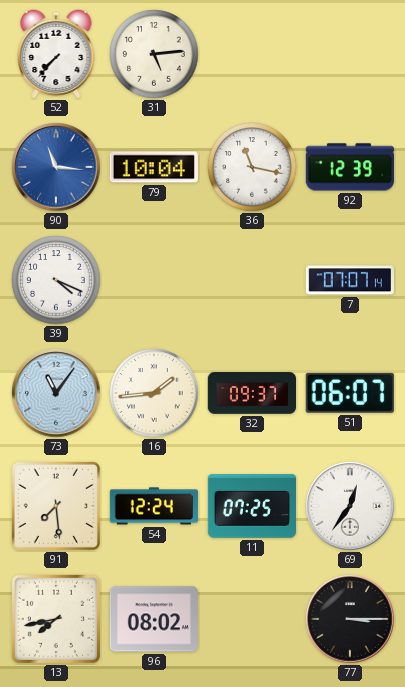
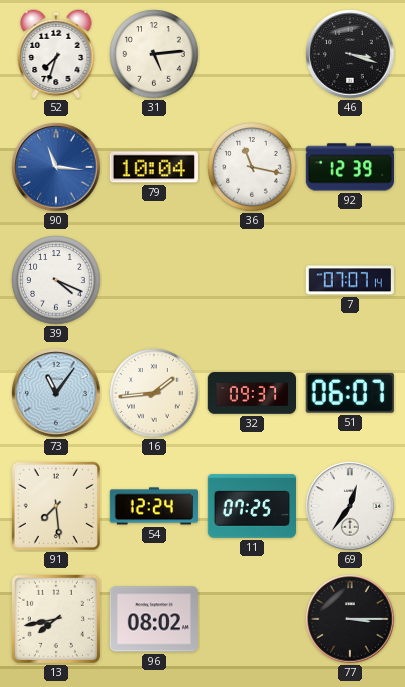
52: 7:37 -> 7:33
46: none -> 3:18
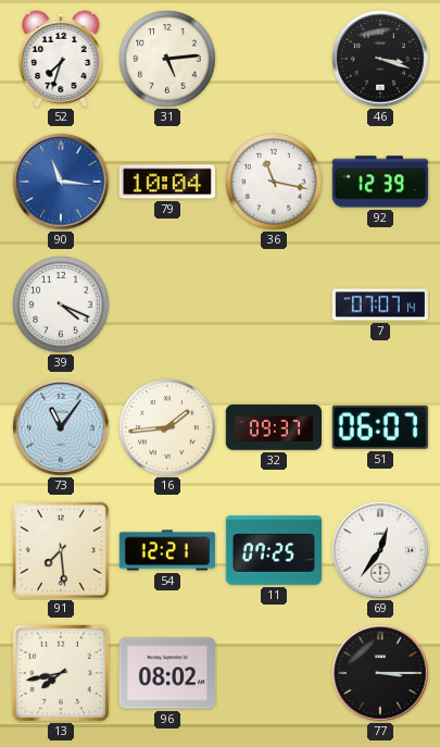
54: 12:24 -> 12:21
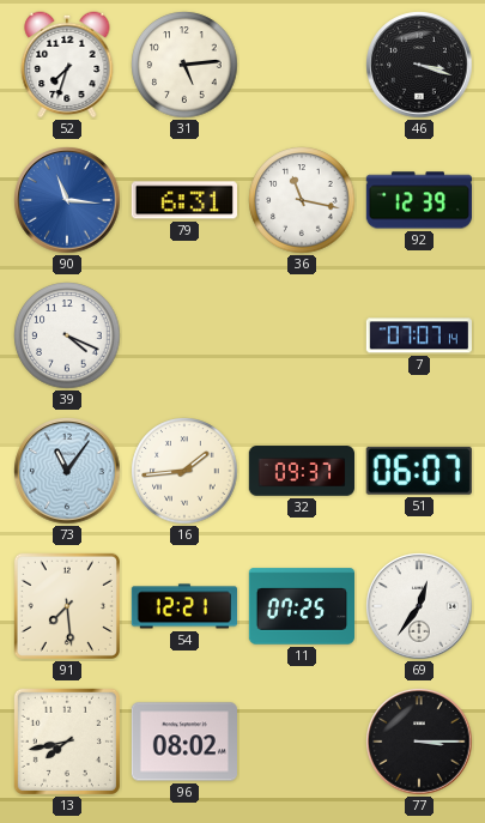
79: 10:04 -> 6:31
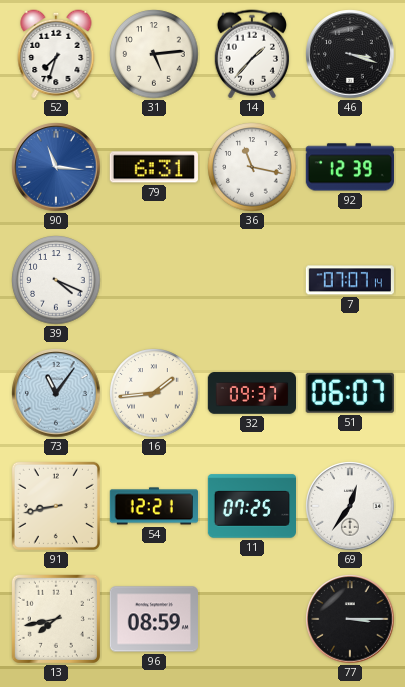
14: none -> 1:37
91: 7:29 -> 8:43
96: 08:02 -> 08:59
